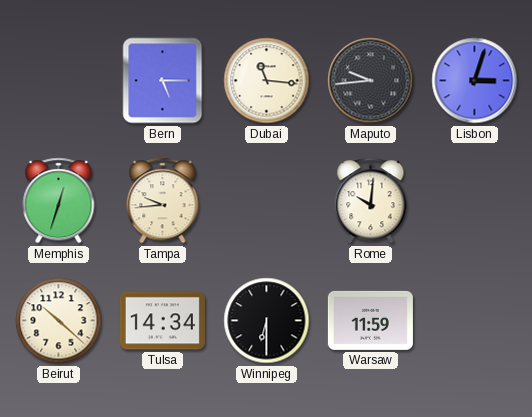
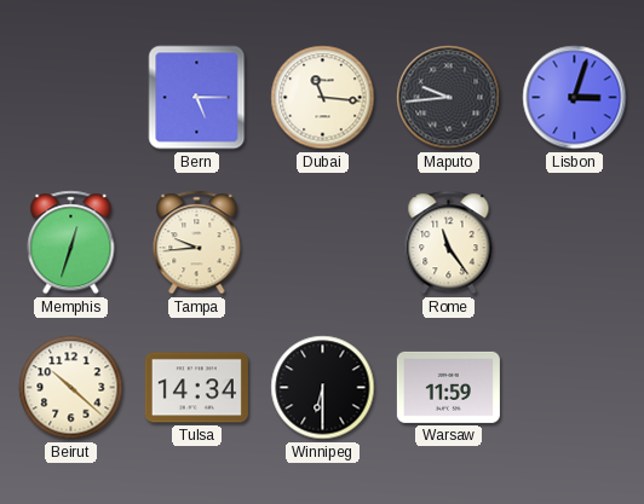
Rome: 10:01 -> 11:24
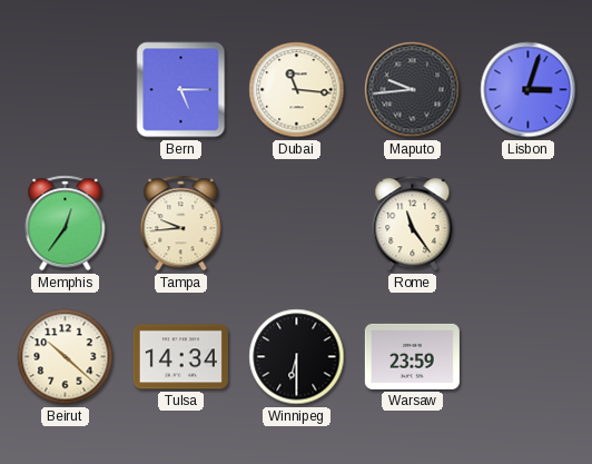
Memphis: 12:33 -> 12:36
Warsaw: 11:59 -> 23:59
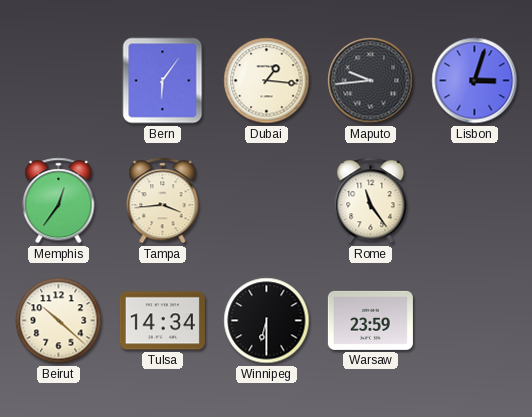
Bern: 5:15 -> 6:06
Dubai: 11:16 -> 1:16
Tampa: 9:44 -> 3:44
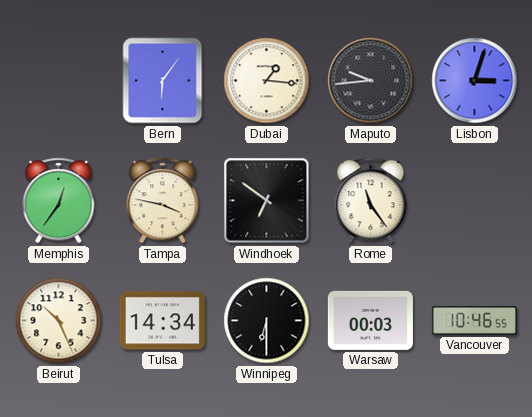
Tampa: 3:44 -> 3:47
Windhoek: none -> 6:51
Beirut: 10:22 -> 10:26
Warsaw: 23:59 -> 00:03
Vancouver: none -> 10:46
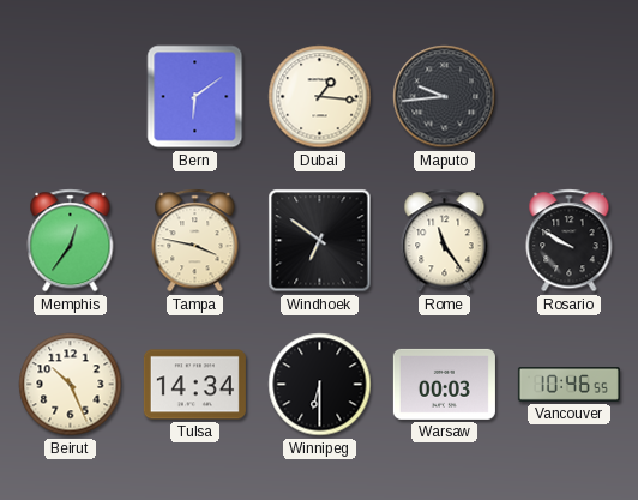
Bern: 6:06 -> 6:09
Lisbon: 3:03 -> none
Rosario: none -> 9:50
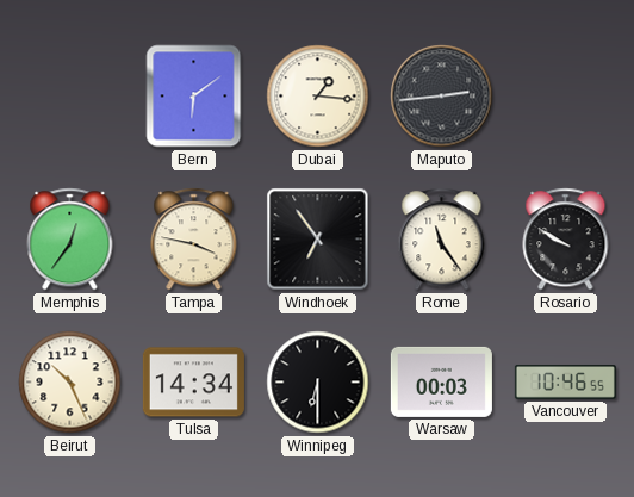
Maputo: 9:44 -> 2:44
Windhoek: 6:51 -> 6:54
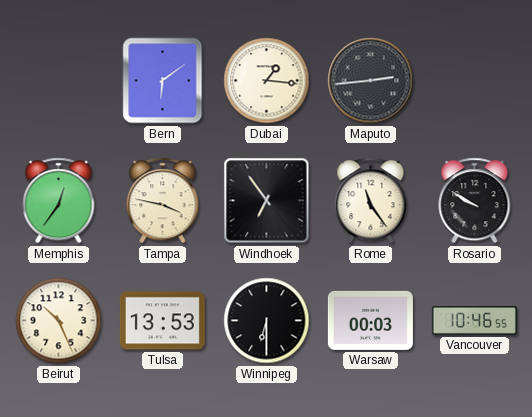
Tulsa: 14:34 -> 13:53
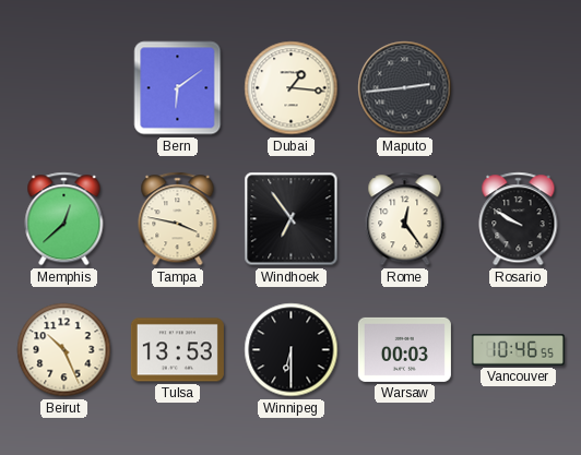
Memphis: 12:36 -> 12:38
Rome: 11:24 -> 12:24
